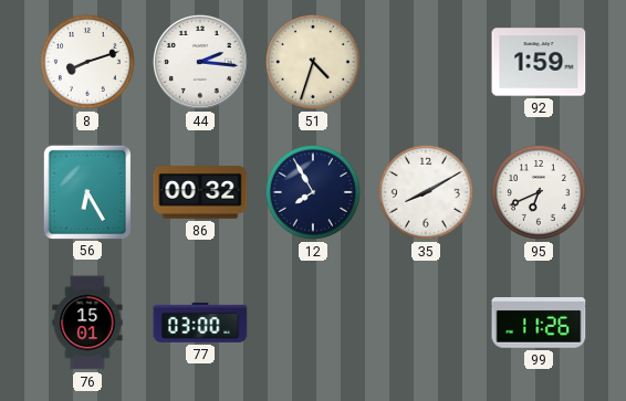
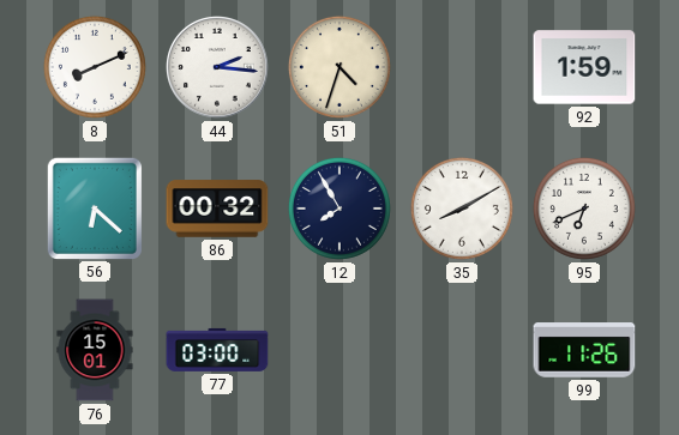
8: 8:12 -> 8:11
56: 6:25 -> 6:22
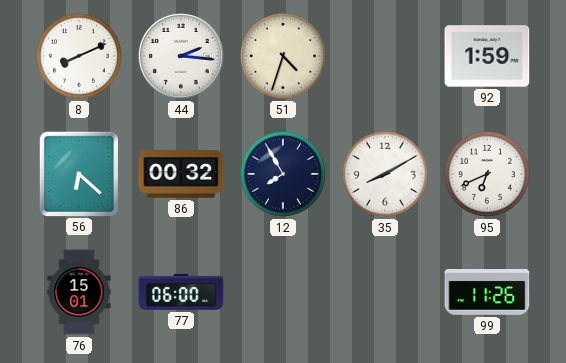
77: 03:00 -> 06:00
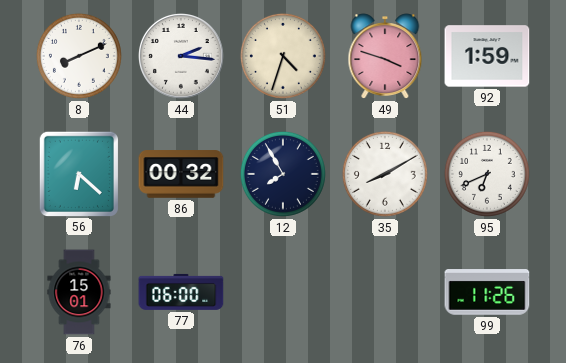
49: none -> 3:48
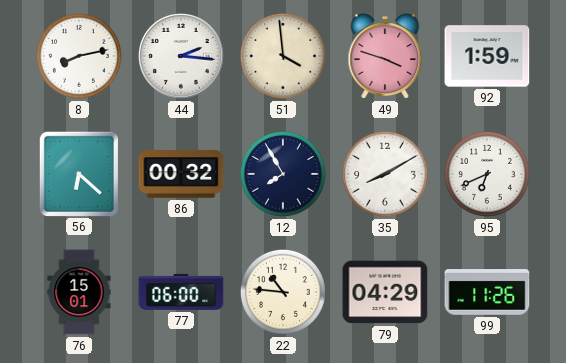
8: 8:11 -> 8:13
51: 4:33 -> 3:59
22: none -> 10:46
79: none -> 04:29
